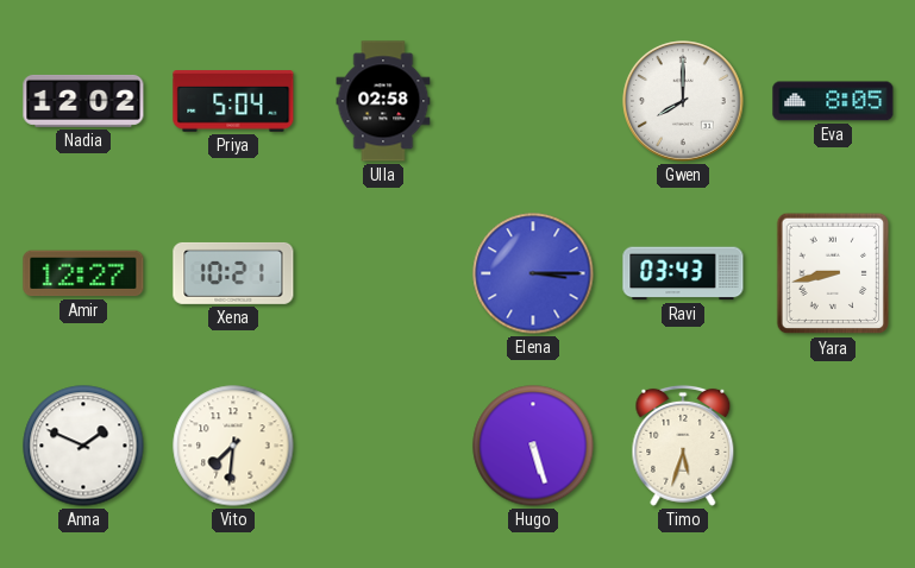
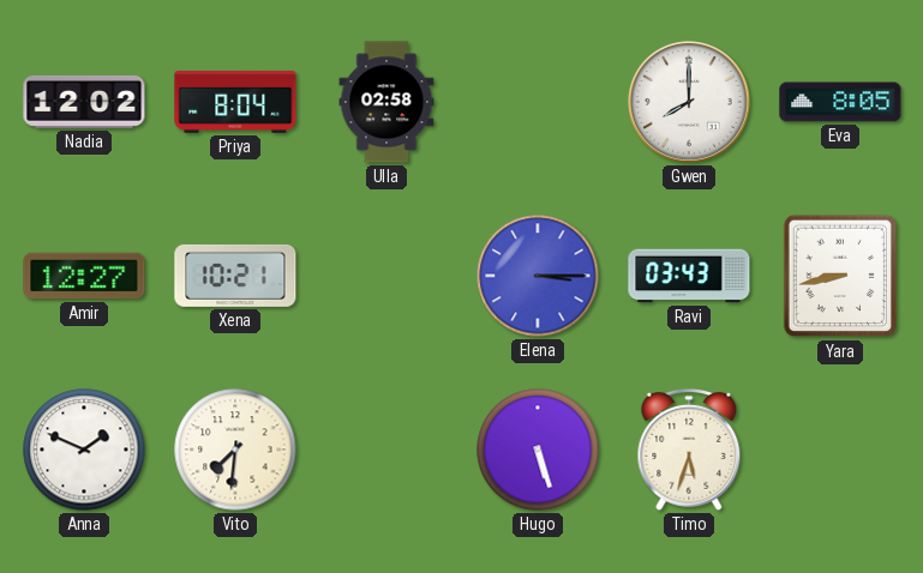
Priya: 5:04 -> 8:04
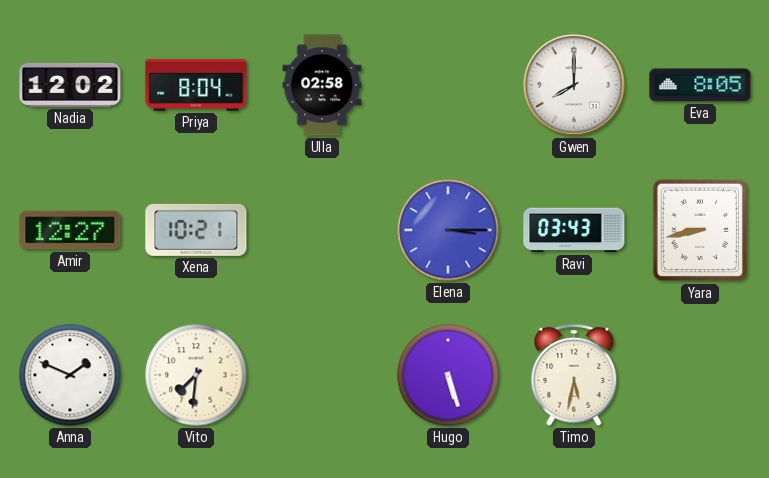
Timo: 5:33 -> 5:32
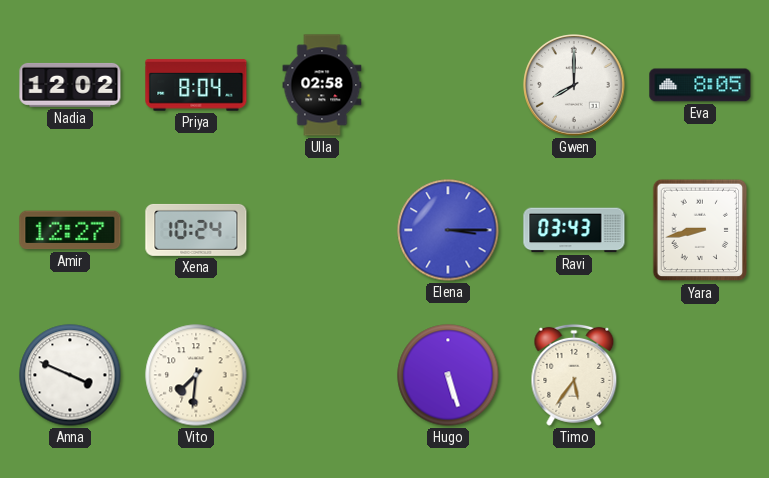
Xena: 10:21 -> 10:24
Anna: 1:49 -> 3:49
Timo: 5:32 -> 5:36
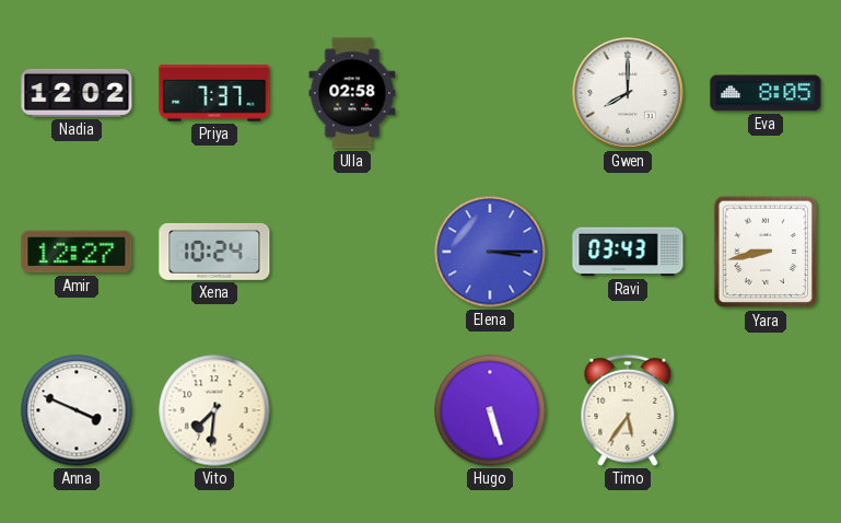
Priya: 8:04 -> 7:37
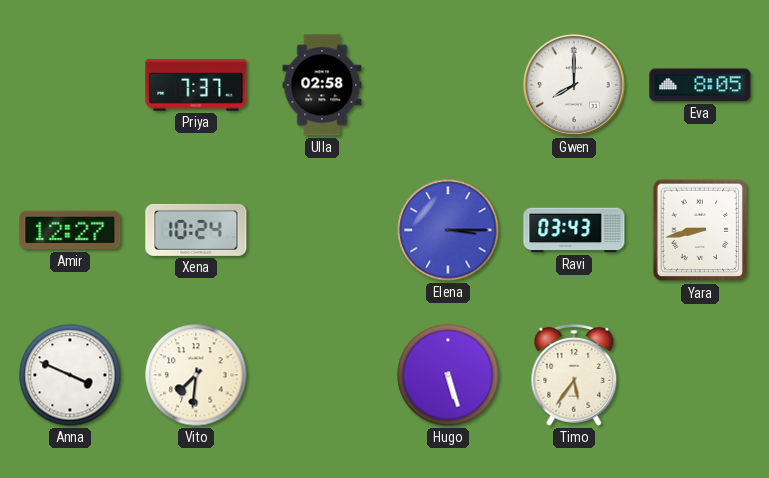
Nadia: 12:02 -> none
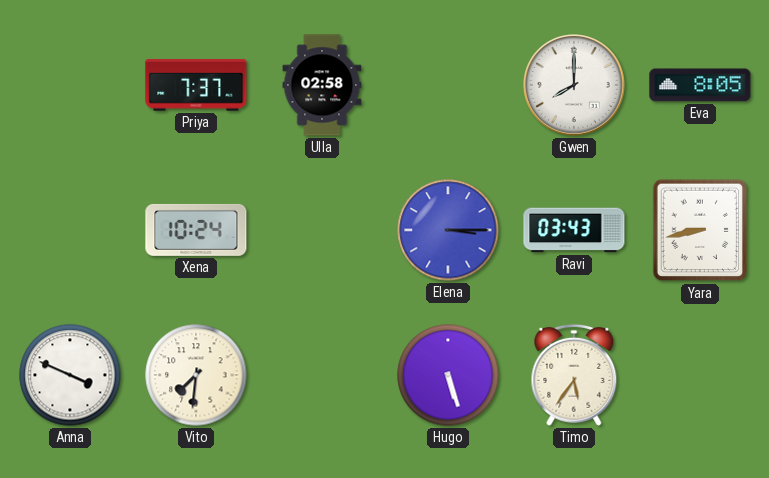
Amir: 12:27 -> none
